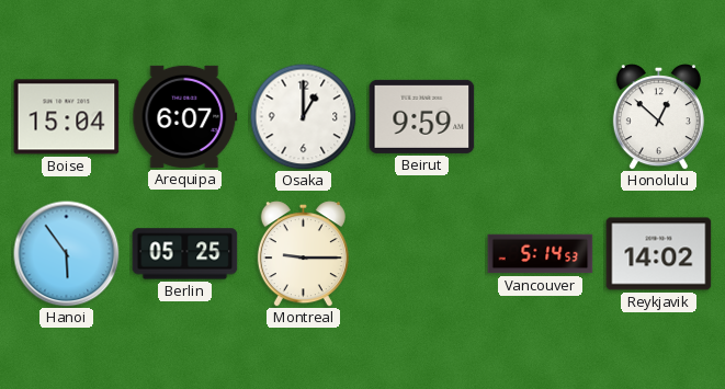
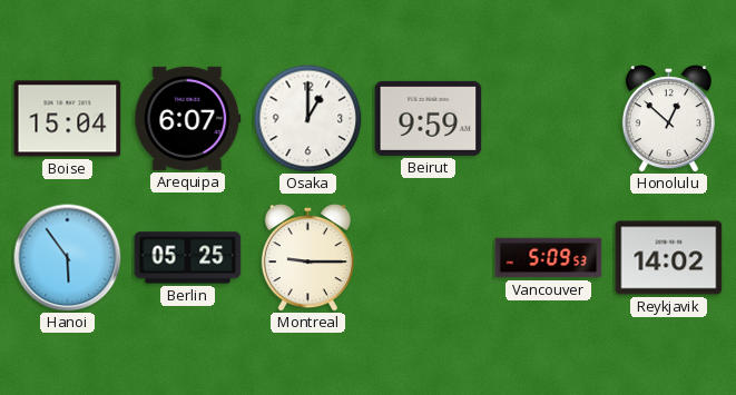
Vancouver: 5:14 -> 5:09
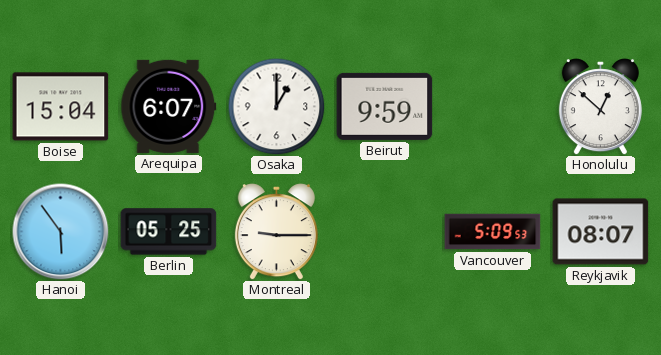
Reykjavik: 14:02 -> 08:07
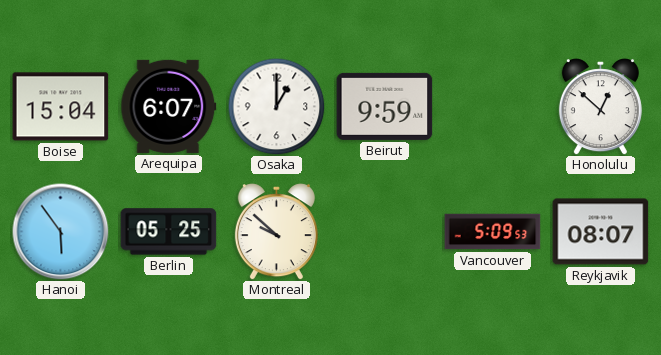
Montreal: 9:15 -> 9:52
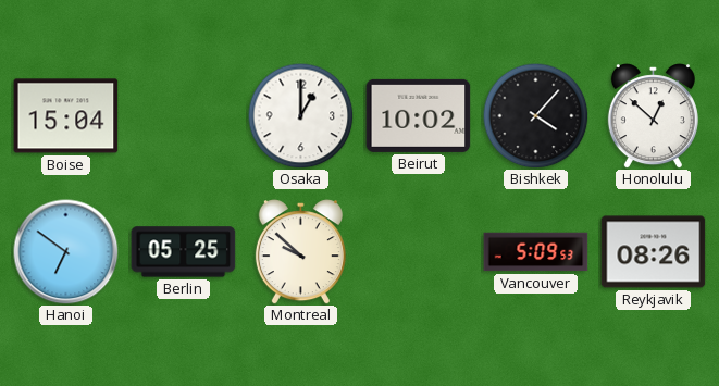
Arequipa: 6:07 -> none
Beirut: 9:59 -> 10:02
Bishkek: none -> 4:07
Hanoi: 5:54 -> 6:51
Reykjavik: 08:07 -> 08:26
